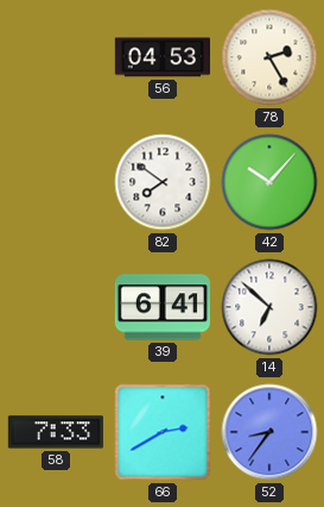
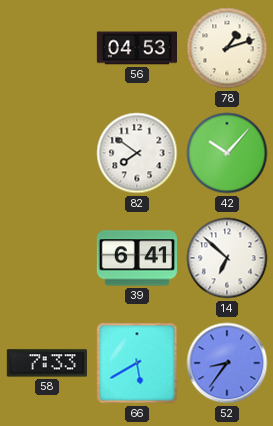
78: 2:25 -> 1:12
66: 2:40 -> 5:40
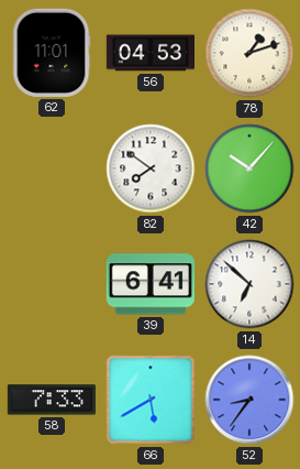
62: none -> 11:01
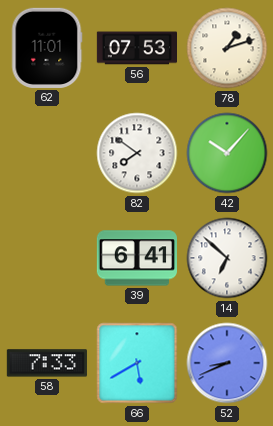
56: 04:53 -> 07:53
52: 8:36 -> 8:41
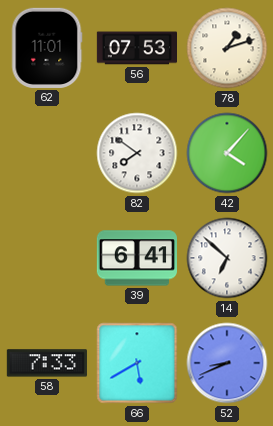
42: 10:07 -> 4:07
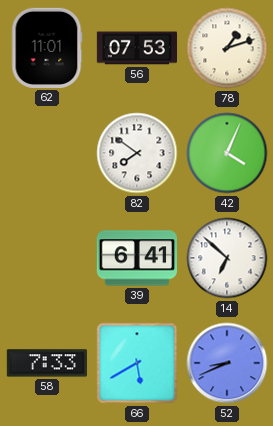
42: 4:07 -> 4:04
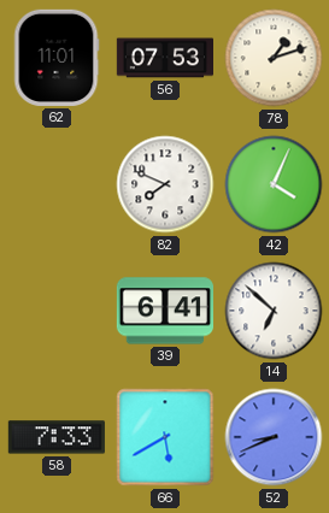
82: 7:51 -> 7:49
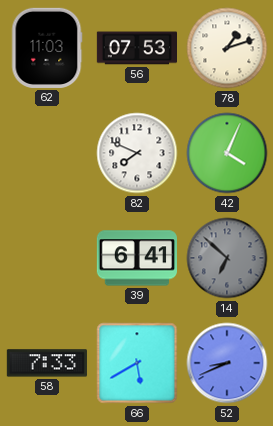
62: 11:01 -> 11:03
14 dial: white -> grey
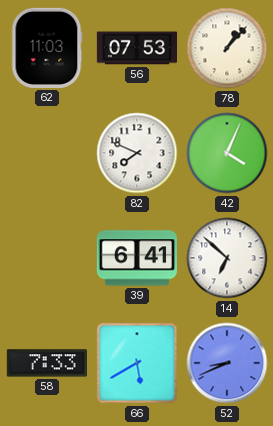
78: 1:12 -> 1:07
14 dial: grey -> white
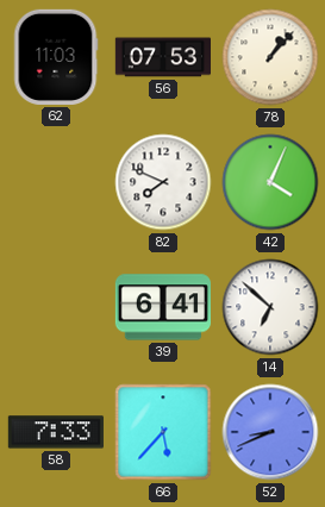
66: 5:40 -> 5:37
